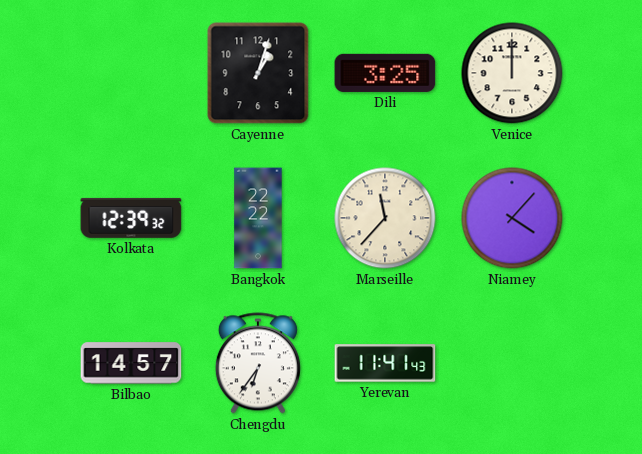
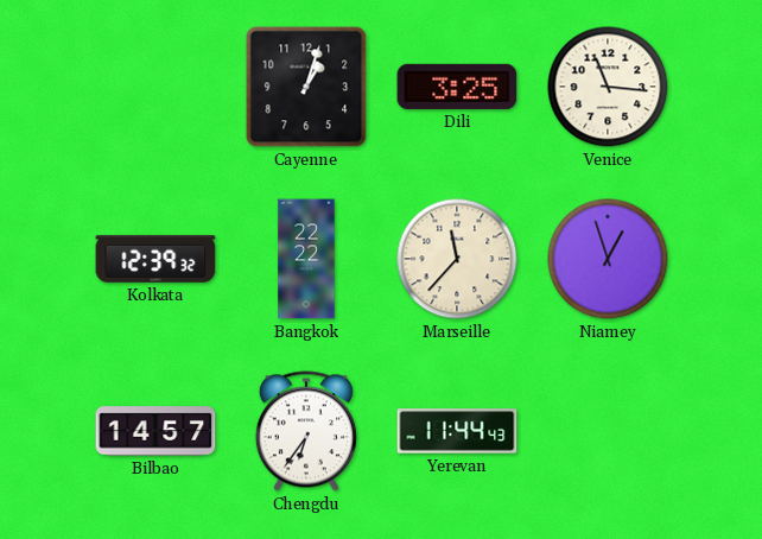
Venice: 12:00 -> 11:16
Niamey: 4:07 -> 12:57
Yerevan: 11:41 -> 11:44
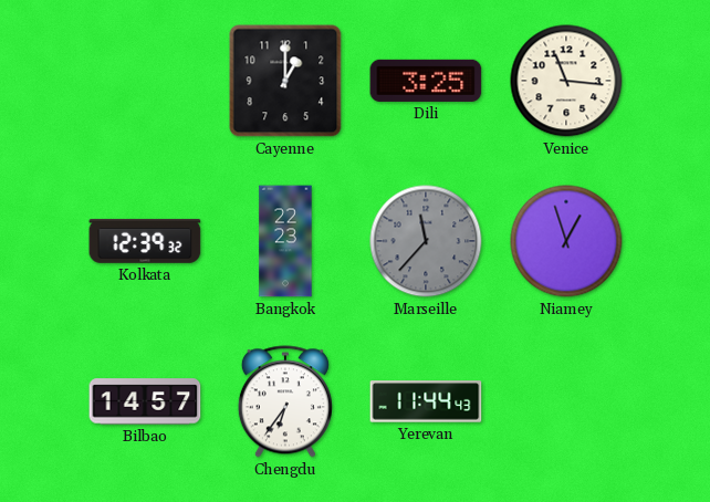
Cayenne: 1:03 -> 1:00
Bangkok: 22:22 -> 22:23
Marseille dial: cream -> grey
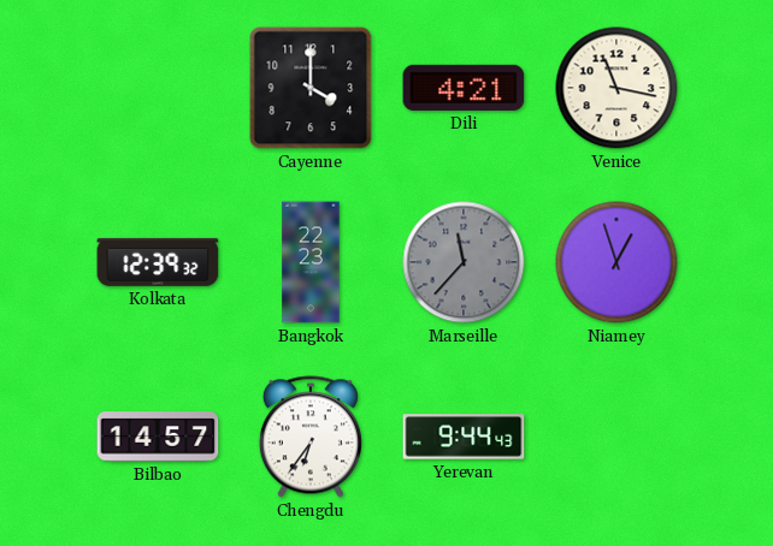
Cayenne: 1:00 -> 4:00
Dili: 3:25 -> 4:21
Venice: 11:16 -> 11:17
Yerevan: 11:44 -> 9:44
